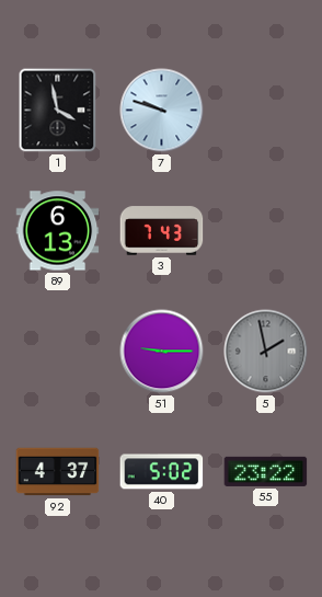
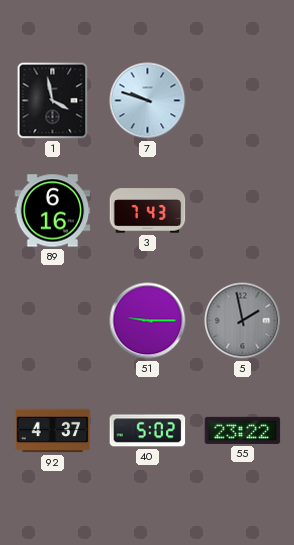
89: 6:13 -> 6:16
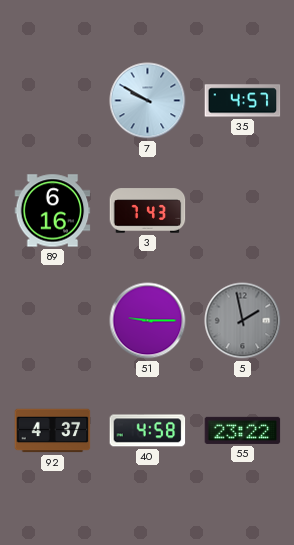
1: 3:58 -> none
7: 9:48 -> 9:50
35: none -> 4:57
40: 5:02 -> 4:58
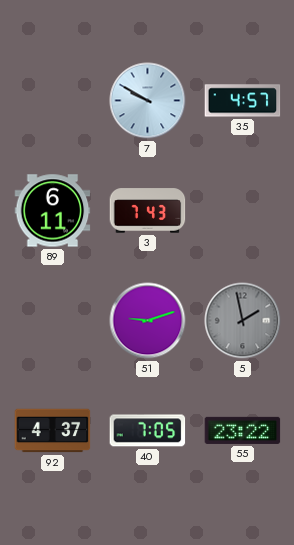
89: 6:16 -> 6:11
51: 9:15 -> 9:12
40: 4:58 -> 7:05
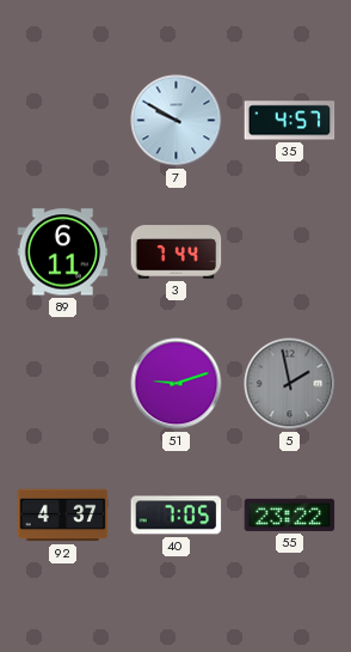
3: 7:43 -> 7:44
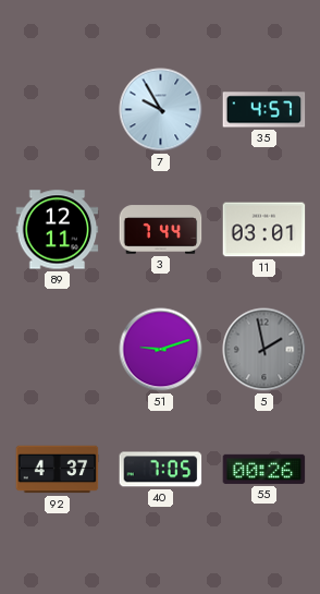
7: 9:50 -> 9:55
89: 6:11 -> 12:11
11: none -> 03:01
55: 23:22 -> 00:26
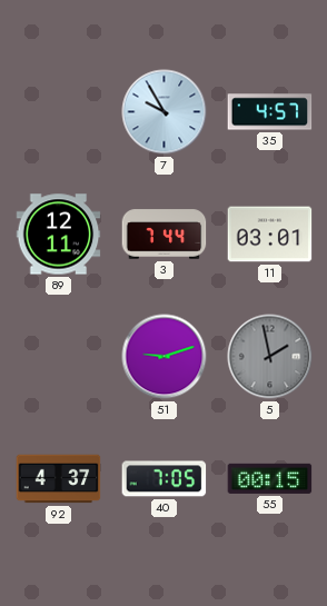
55: 00:26 -> 00:15
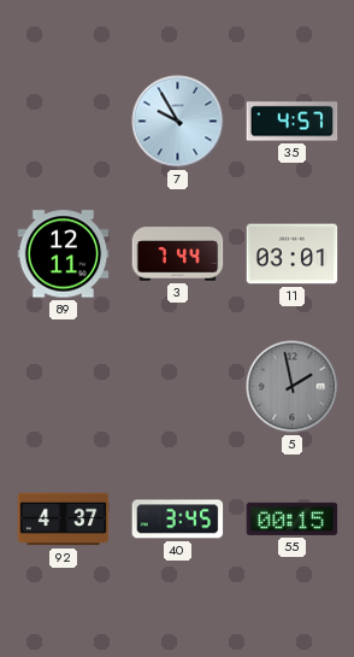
51: 9:12 -> none
40: 7:05 -> 3:45
